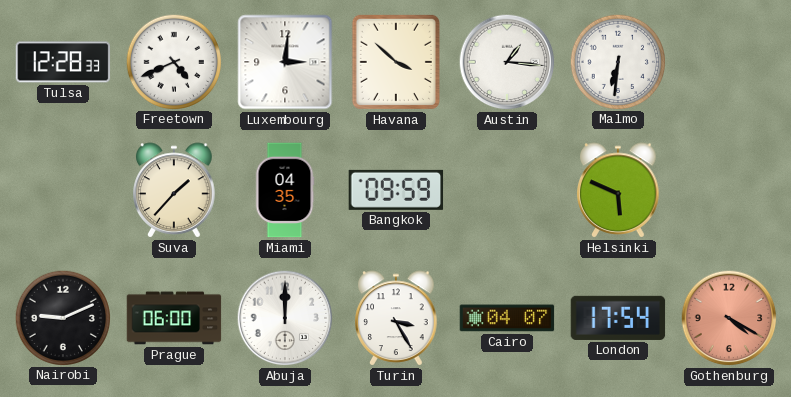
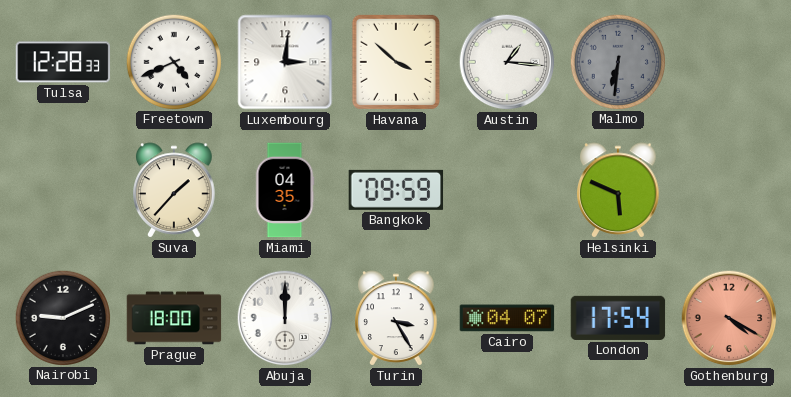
Malmo dial: white -> grey
Prague: 06:00 -> 18:00
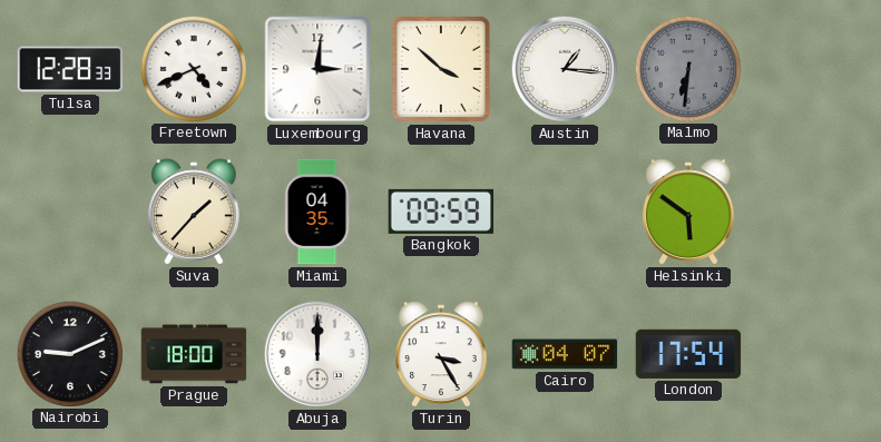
Helsinki: 5:49 -> 5:51
Gothenburg: 4:20 -> none
